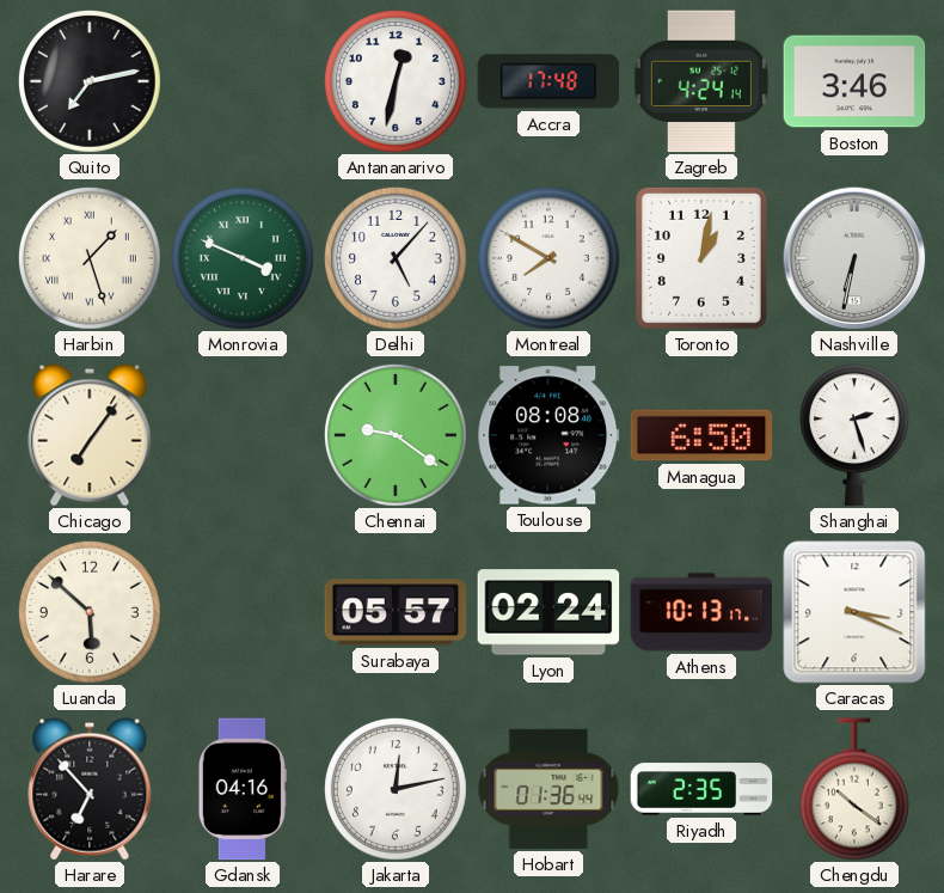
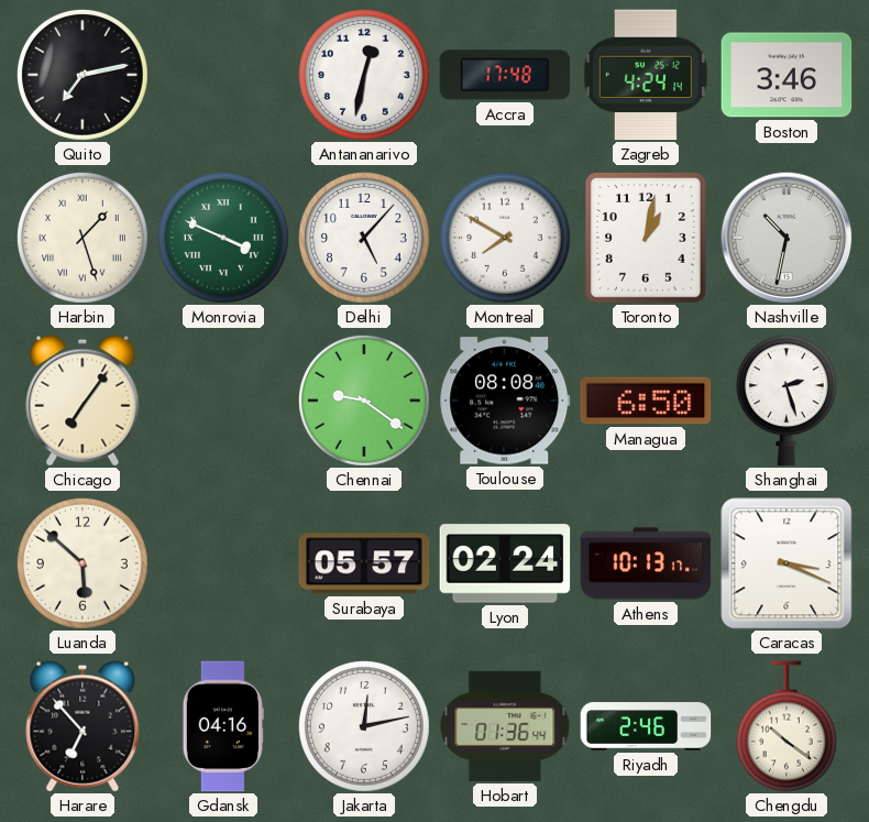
Nashville: 6:32 -> 10:32
Riyadh: 2:35 -> 2:46
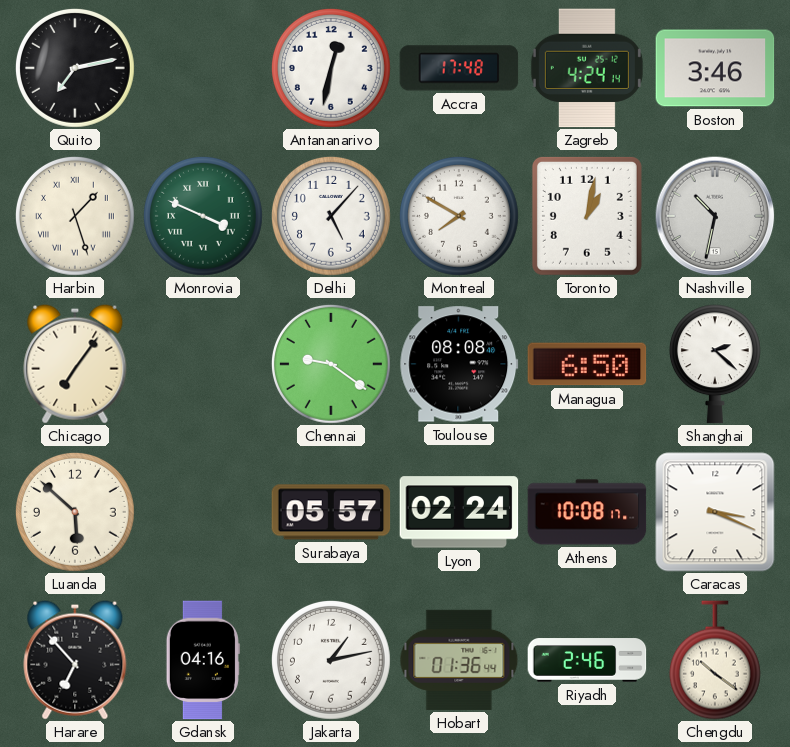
Shanghai: 2:27 -> 2:22
Athens: 10:13 -> 10:08
Jakarta: 12:13 -> 1:13
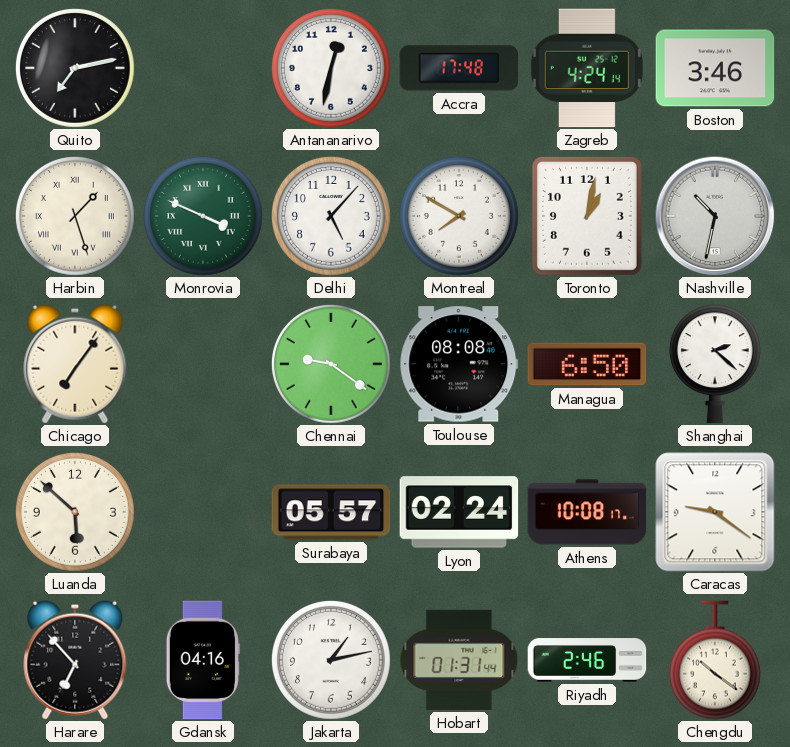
Caracas: 3:19 -> 9:21
Hobart: 01:36 -> 01:31
